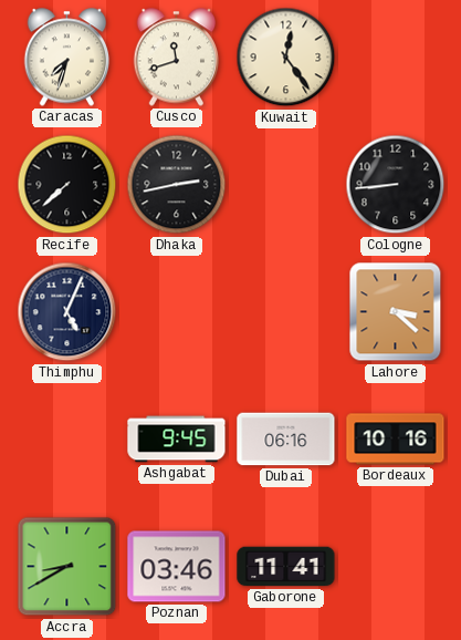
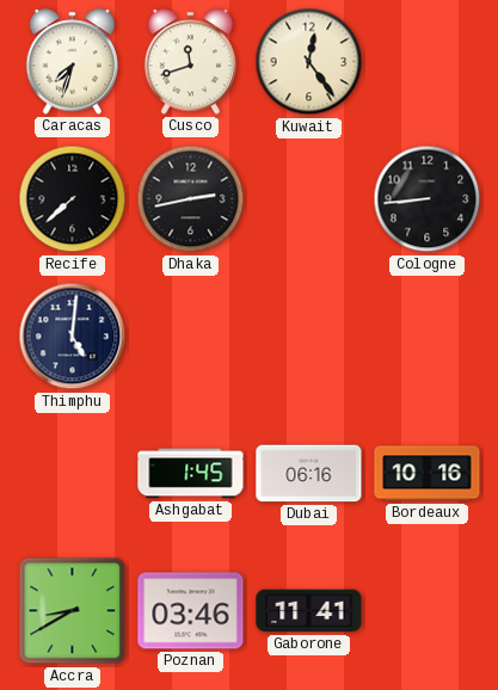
Thimphu: 5:04 -> 5:01
Lahore: 3:22 -> none
Ashgabat: 9:45 -> 1:45
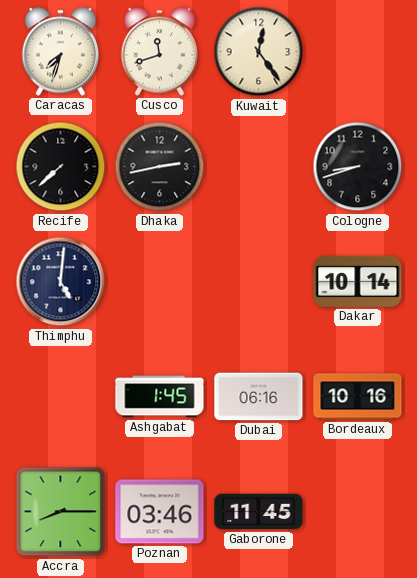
Cologne: 8:44 -> 8:42
Dakar: none -> 10:14
Accra: 8:40 -> 8:15
Gaborone: 11:41 -> 11:45
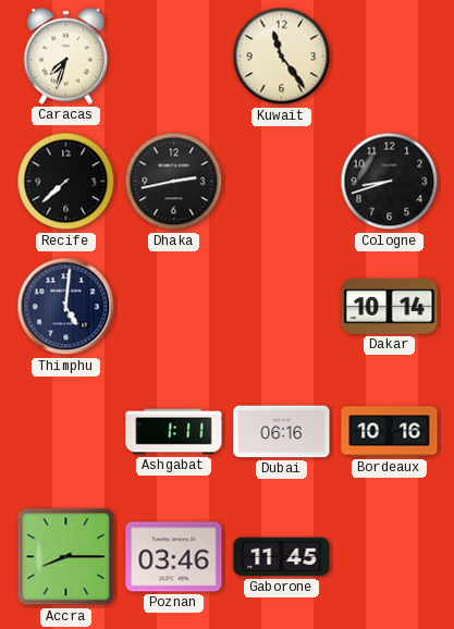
Cusco: 11:42 -> none
Kuwait: 12:24 -> 11:24
Ashgabat: 1:45 -> 1:11
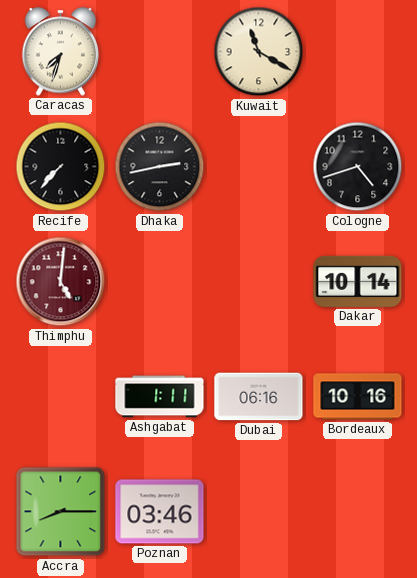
Kuwait: 11:24 -> 11:20
Recife: 7:38 -> 7:37
Cologne: 8:42 -> 4:42
Thimphu dial: navy -> burgundy
Gaborone: 11:45 -> none
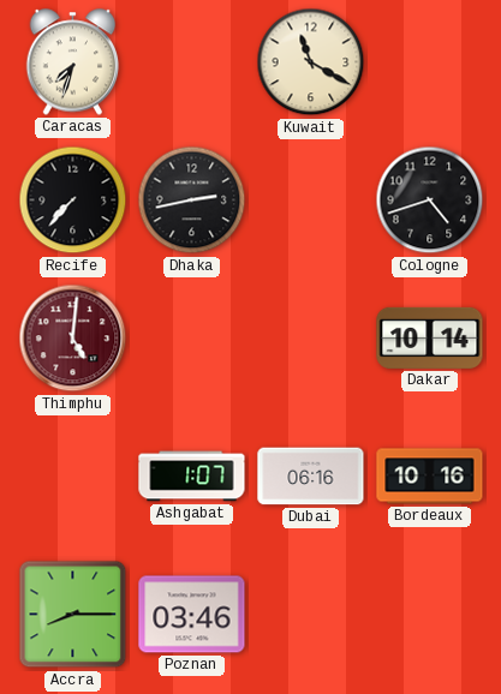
Ashgabat: 1:11 -> 1:07
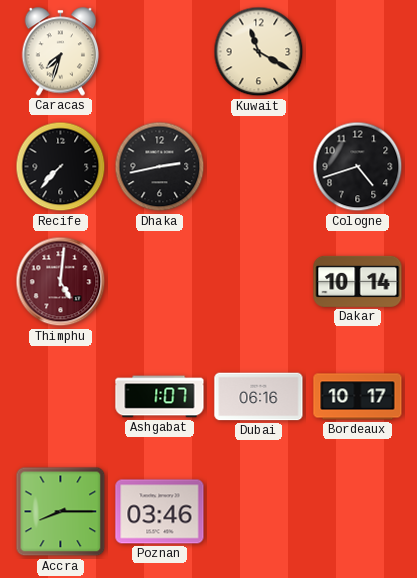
Bordeaux: 10:16 -> 10:17
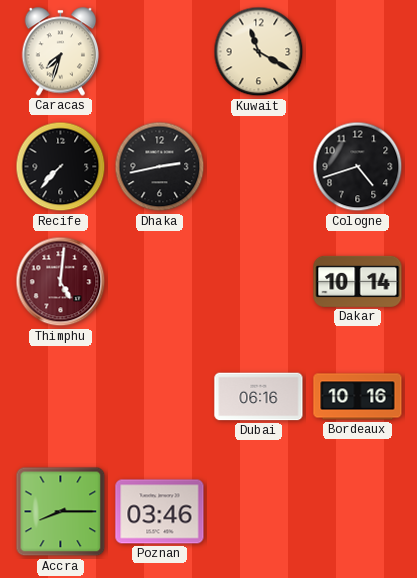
Ashgabat: 1:07 -> none
Bordeaux: 10:17 -> 10:16
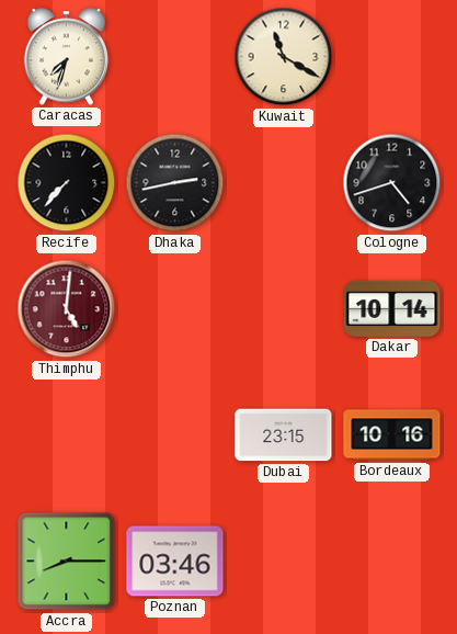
Dubai: 06:16 -> 23:15
